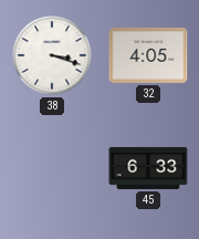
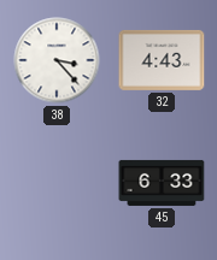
38: 3:18 -> 3:23
32: 4:05 -> 4:43
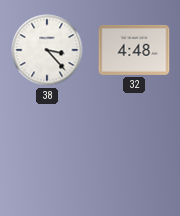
32: 4:43 -> 4:48
45: 6:33 -> none
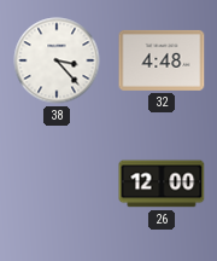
26: none -> 12:00
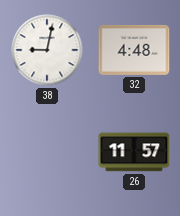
38: 3:23 -> 9:02
26: 12:00 -> 11:57
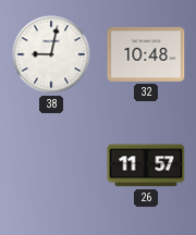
32: 4:48 -> 10:48
